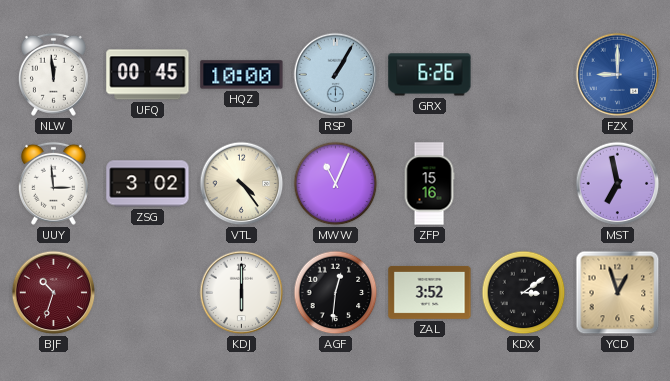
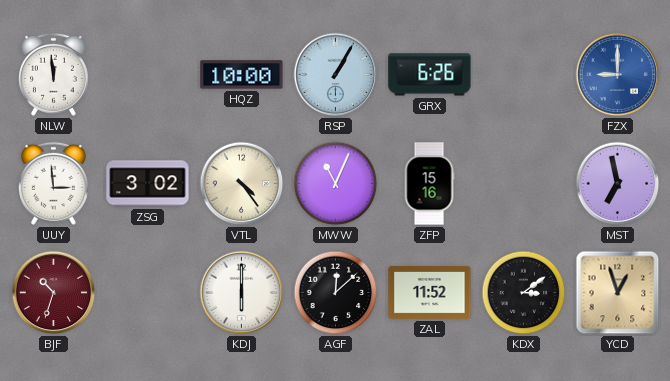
UFQ: 00:45 -> none
AGF: 12:31 -> 12:08
ZAL: 3:52 -> 11:52
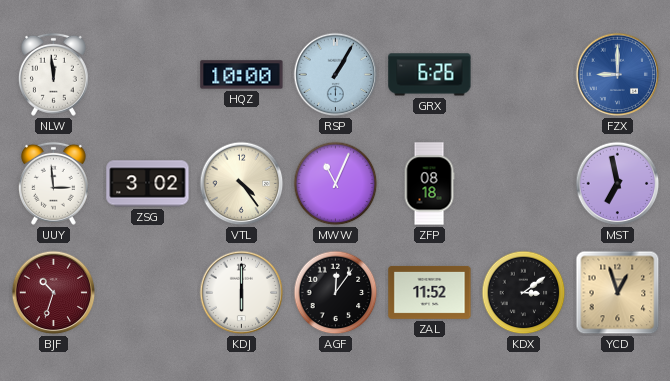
ZFP: 15:16 -> 08:18
AGF: 12:08 -> 12:06
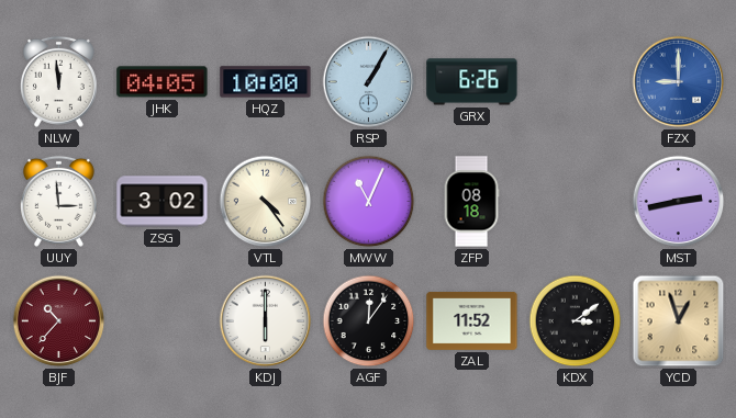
JHK: none -> 04:05
MST: 6:58 -> 2:43
BJF: 10:33 -> 10:37
